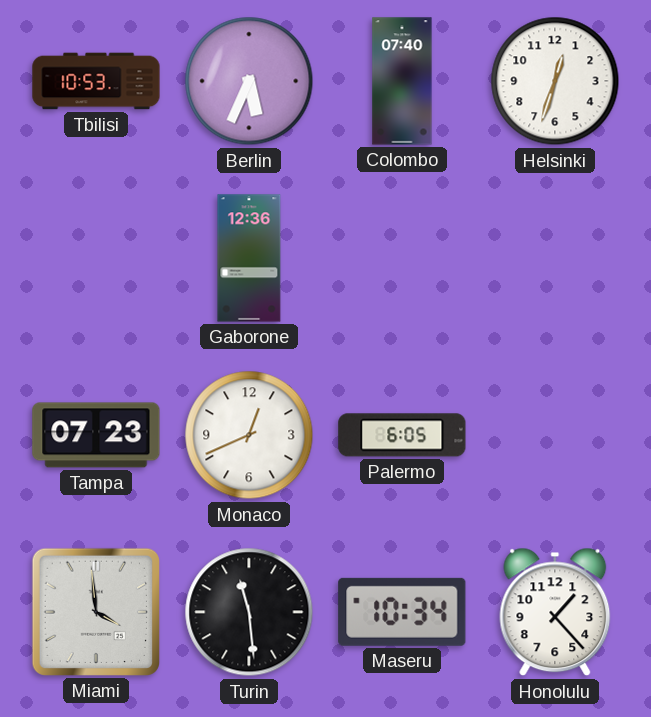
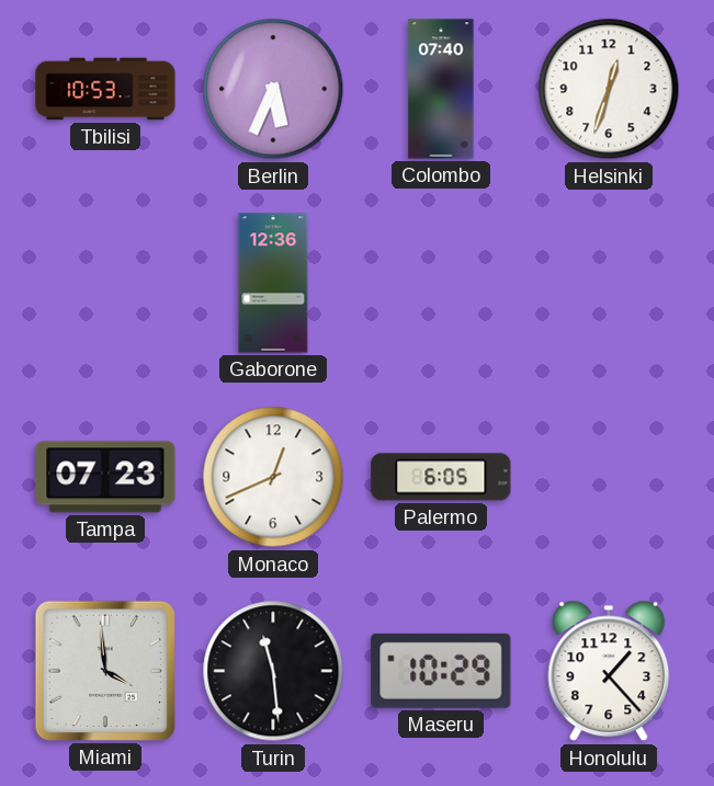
Maseru: 10:34 -> 10:29
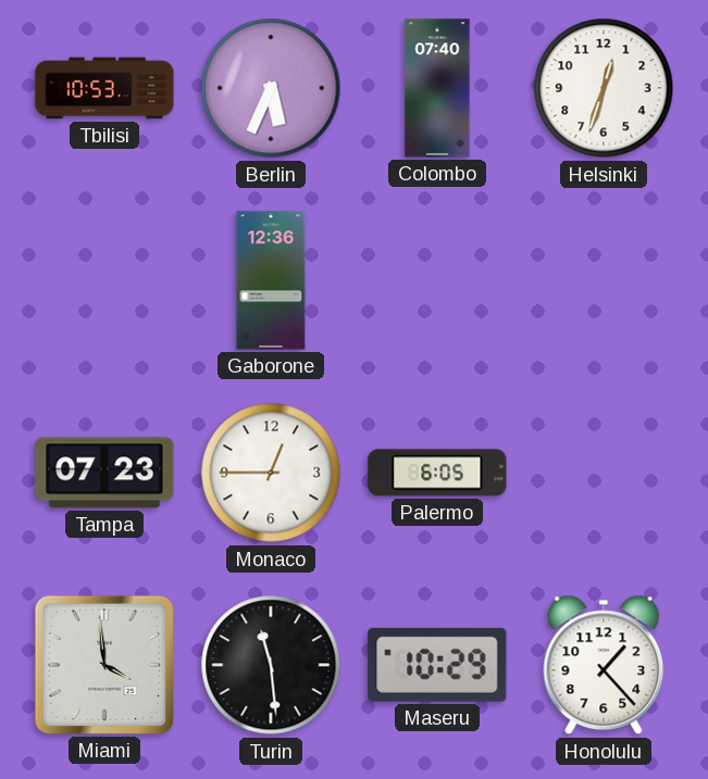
Monaco: 12:41 -> 12:45
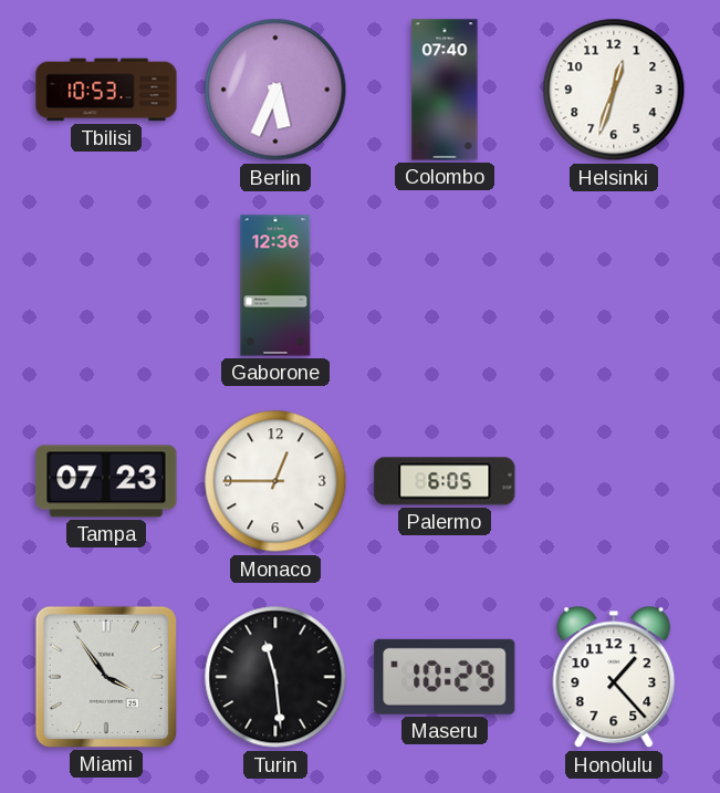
Miami: 3:59 -> 3:54
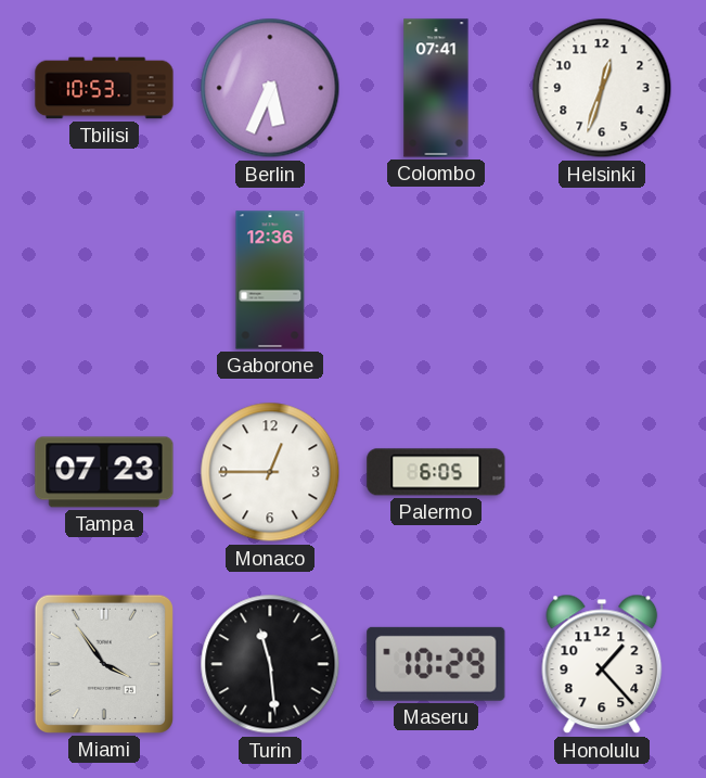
Colombo: 07:40 -> 07:41
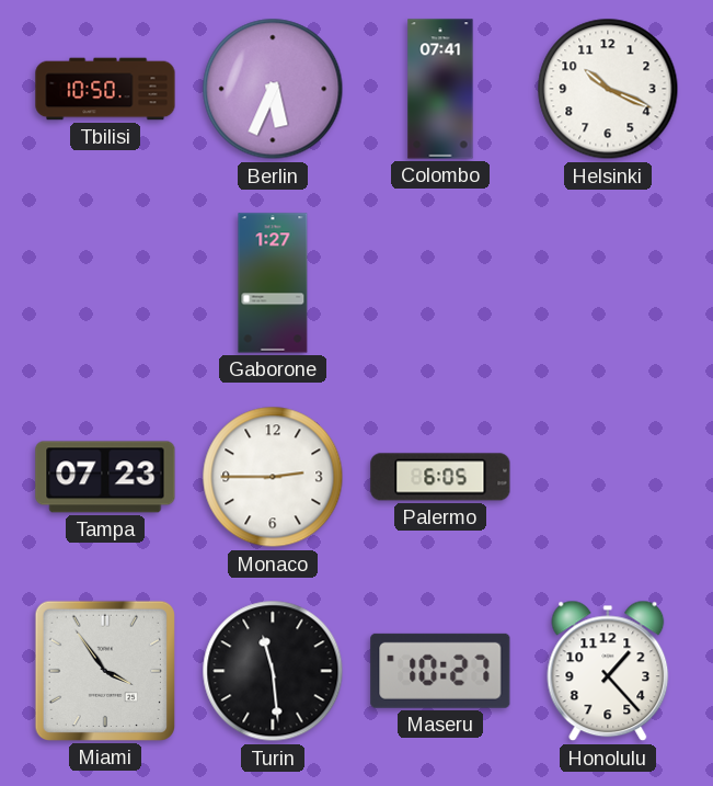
Tbilisi: 10:53 -> 10:50
Helsinki: 12:33 -> 10:19
Gaborone: 12:36 -> 1:27
Monaco: 12:45 -> 2:45
Maseru: 10:29 -> 10:27
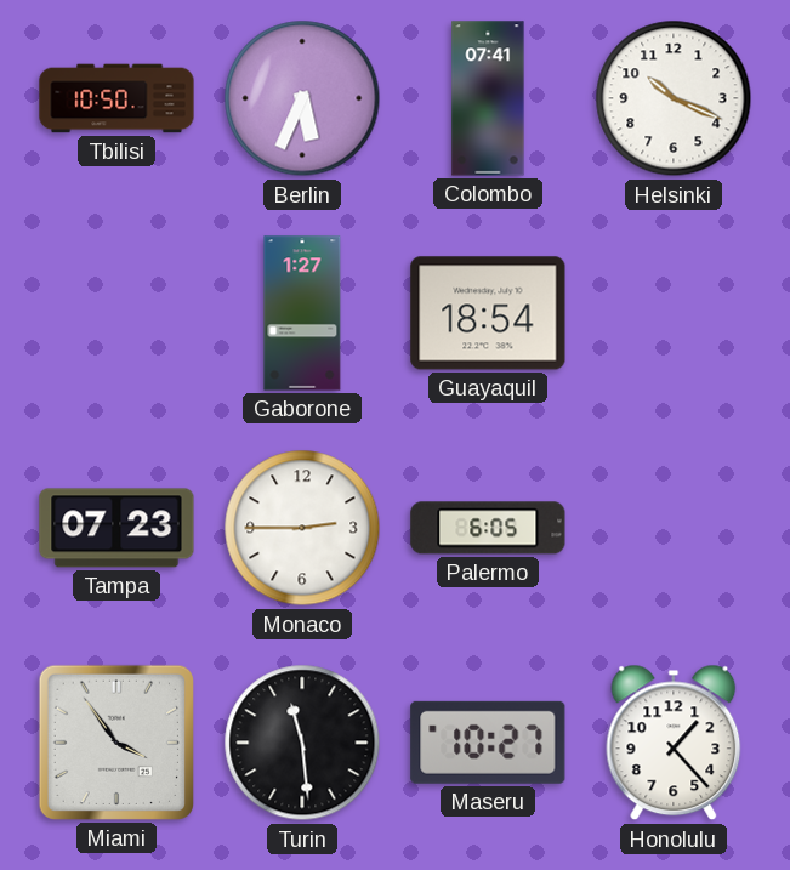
Guayaquil: none -> 18:54
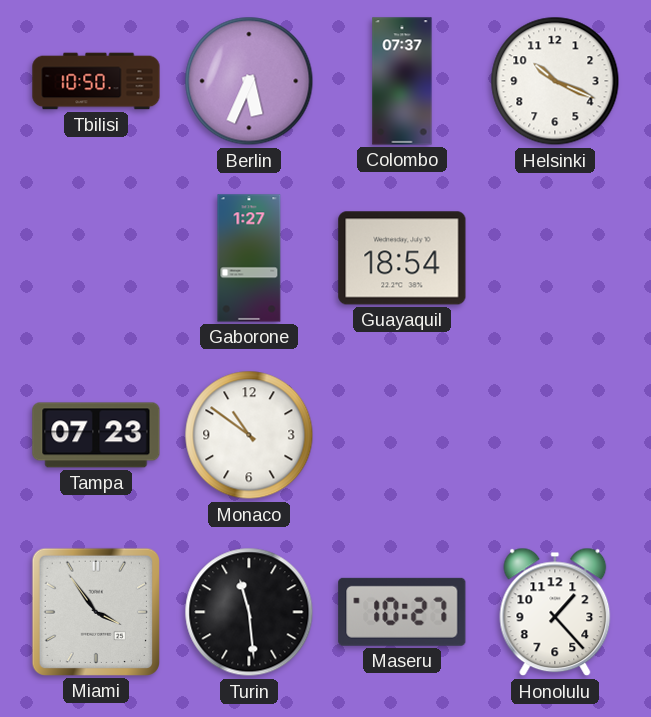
Colombo: 07:41 -> 07:37
Monaco: 2:45 -> 10:51
Palermo: 6:05 -> none
